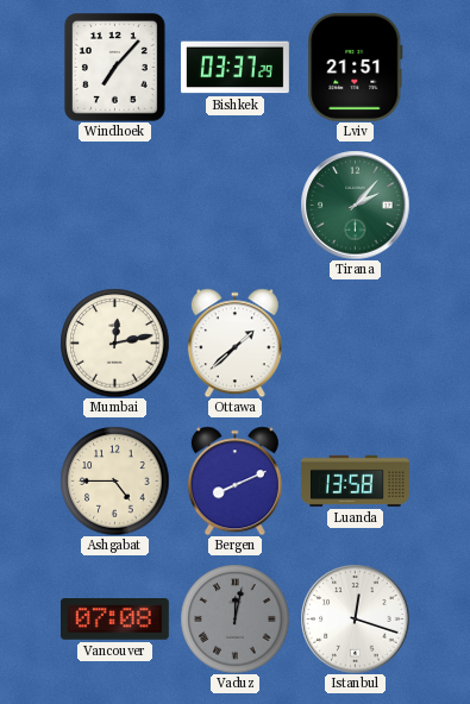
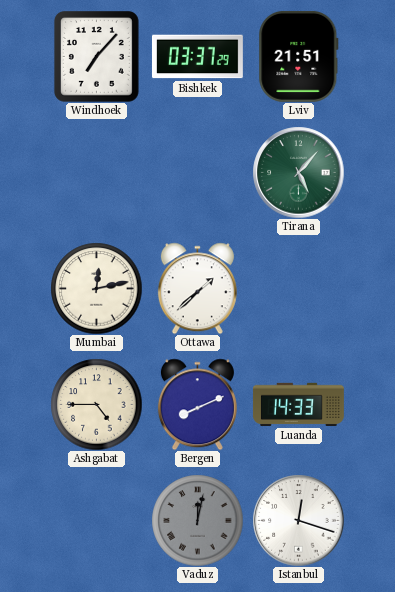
Tirana: 2:07 -> 5:07
Luanda: 13:58 -> 14:33
Vancouver: 07:08 -> none
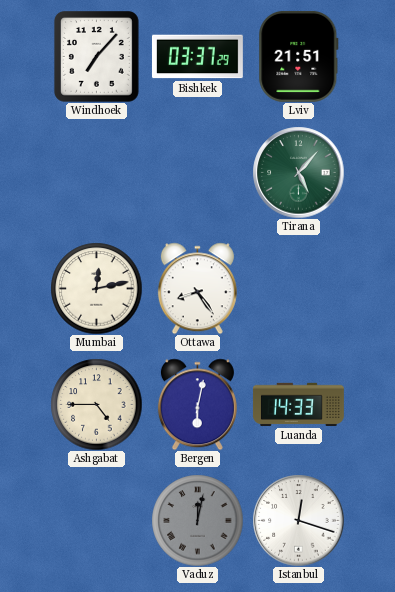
Ottawa: 1:38 -> 8:24
Bergen: 8:11 -> 6:02
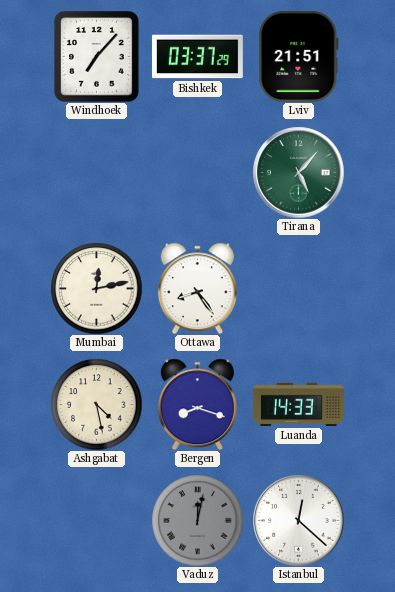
Ashgabat: 4:45 -> 4:28
Bergen: 6:02 -> 8:18
Istanbul: 12:18 -> 12:22
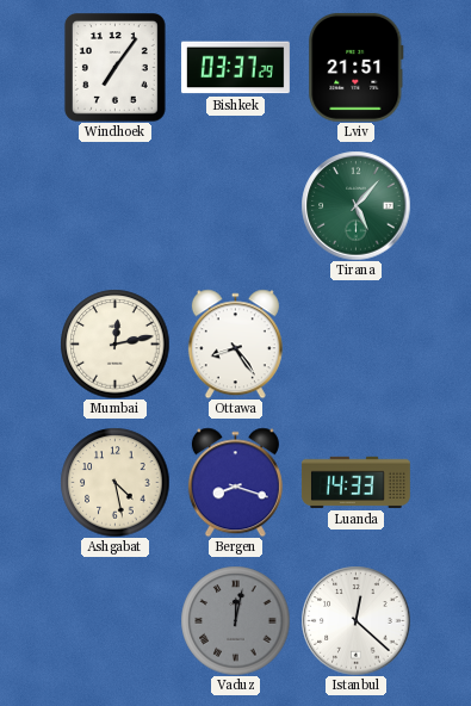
Windhoek: 7:07 -> 7:06
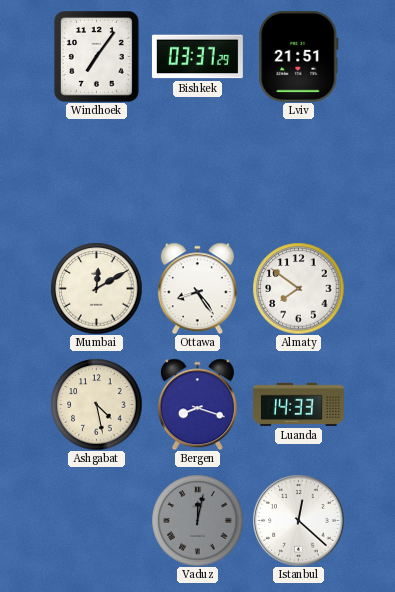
Tirana: 5:07 -> none
Mumbai: 12:13 -> 12:10
Almaty: none -> 7:51
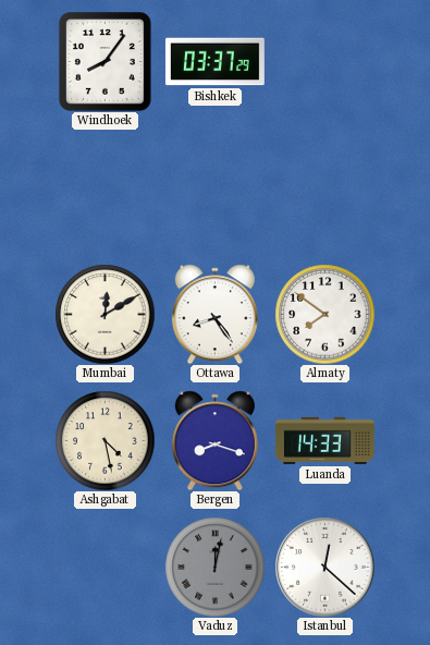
Windhoek: 7:06 -> 8:06
Lviv: 21:51 -> none
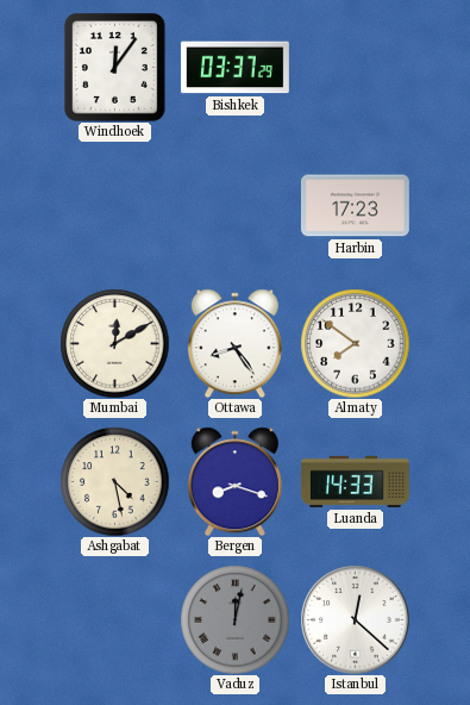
Windhoek: 8:06 -> 12:06
Harbin: none -> 17:23
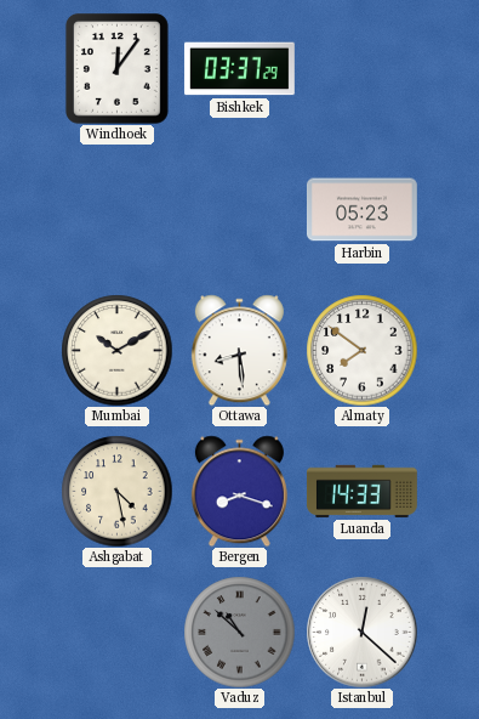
Harbin: 17:23 -> 05:23
Mumbai: 12:10 -> 10:10
Ottawa: 8:24 -> 8:29
Vaduz: 12:02 -> 10:52
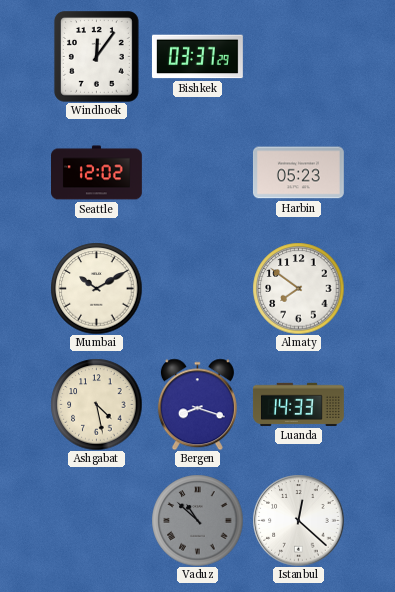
Seattle: none -> 12:02
Ottawa: 8:29 -> none
